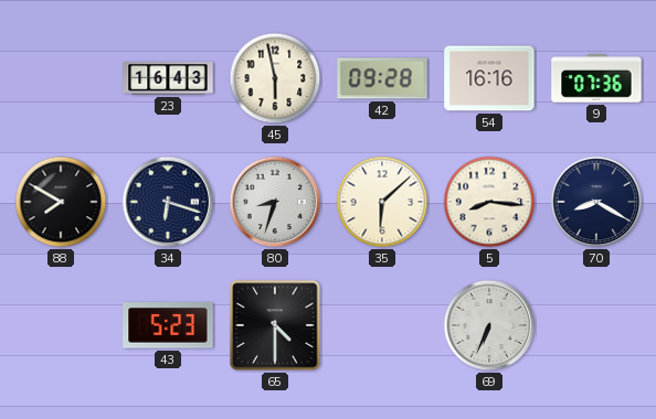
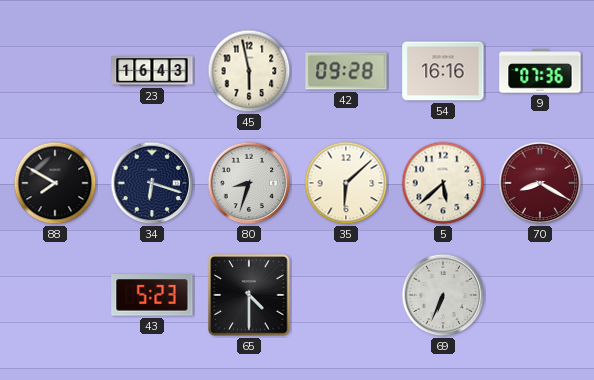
5: 8:16 -> 5:38
70 dial: navy -> burgundy
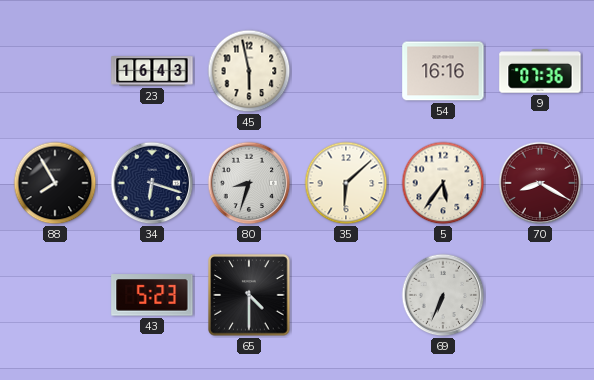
42: 09:28 -> none
88: 7:50 -> 7:55
5: 5:38 -> 5:36
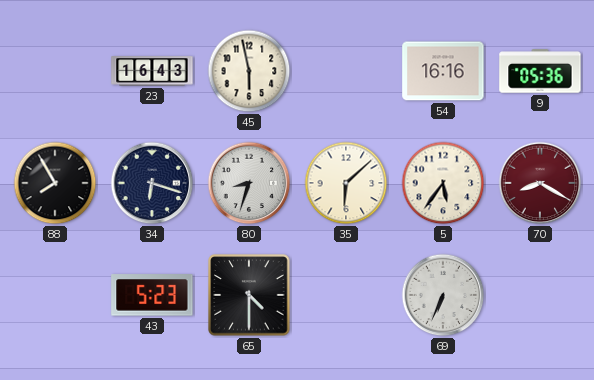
9: 07:36 -> 05:36
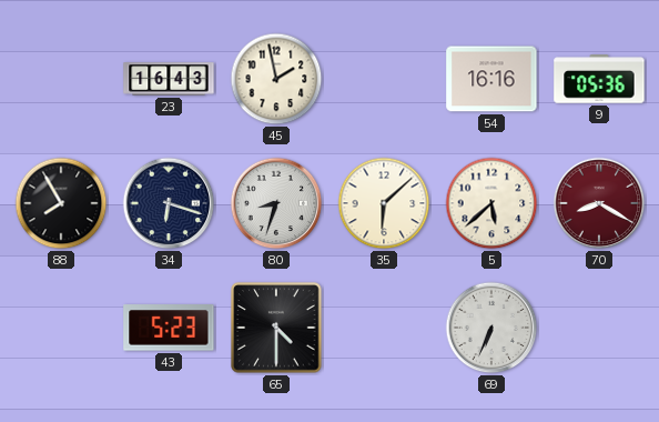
45: 5:58 -> 1:58
5: 5:36 -> 5:38
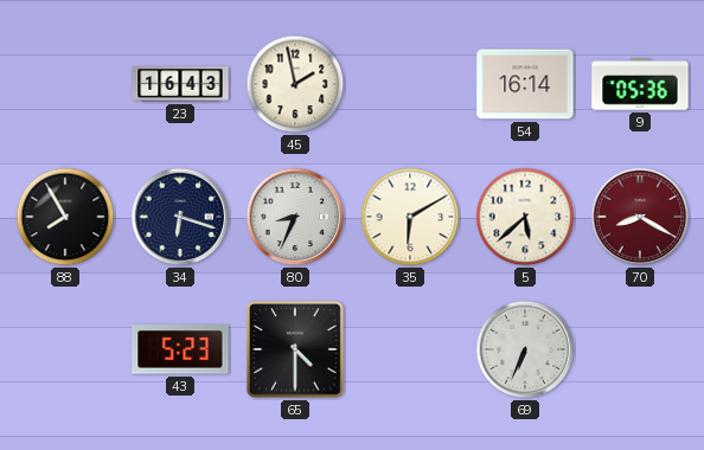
54: 16:16 -> 16:14
80: 8:33 -> 8:34
35: 6:08 -> 6:10
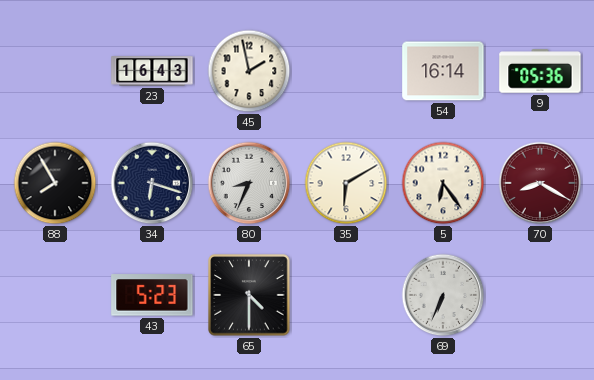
5: 5:38 -> 6:24
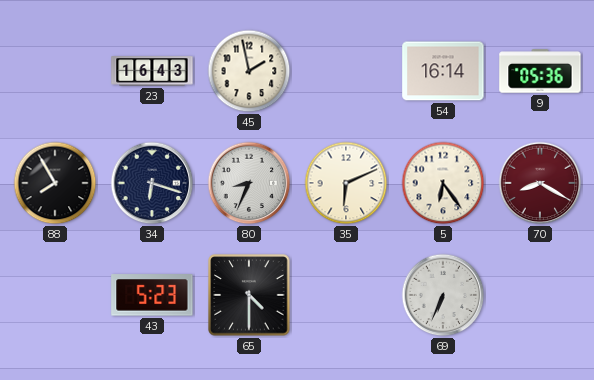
35: 6:10 -> 6:11
